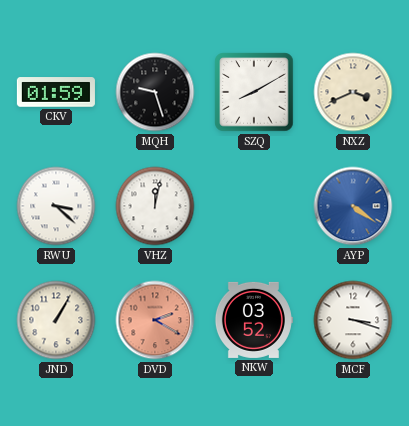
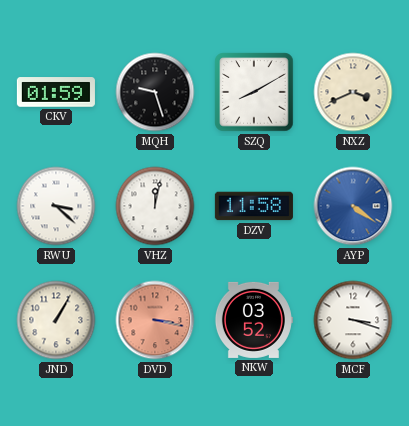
DZV: none -> 11:58
DVD: 2:20 -> 3:17
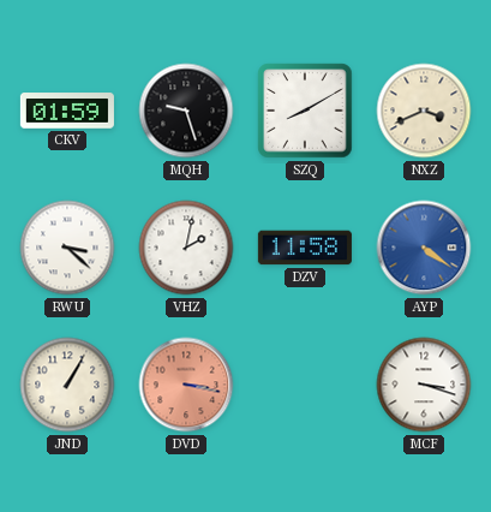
VHZ: 12:02 -> 2:02
NKW: 03:52 -> none
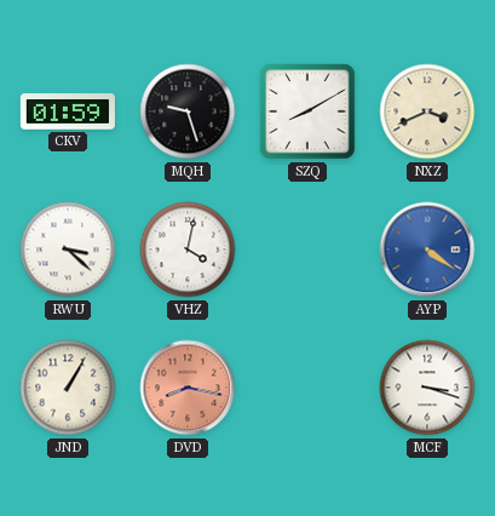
VHZ: 2:02 -> 4:02
DZV: 11:58 -> none
DVD: 3:17 -> 8:17
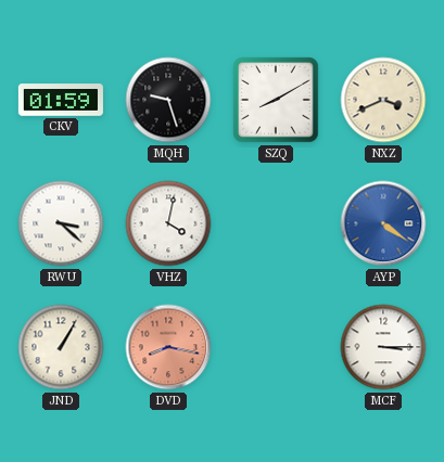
MCF: 3:18 -> 3:15
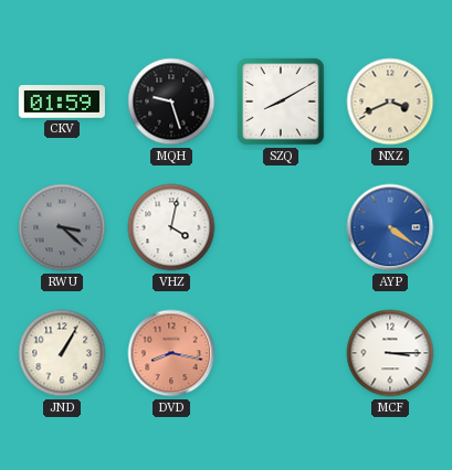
RWU dial: white -> grey
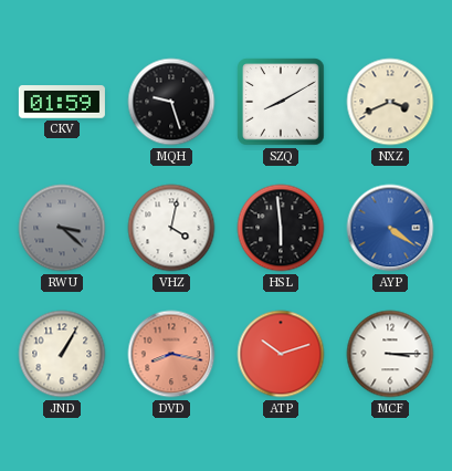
HSL: none -> 5:59
ATP: none -> 10:12
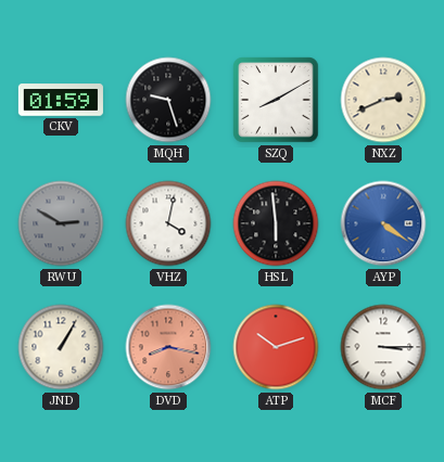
NXZ: 3:41 -> 2:41
RWU: 3:22 -> 2:50
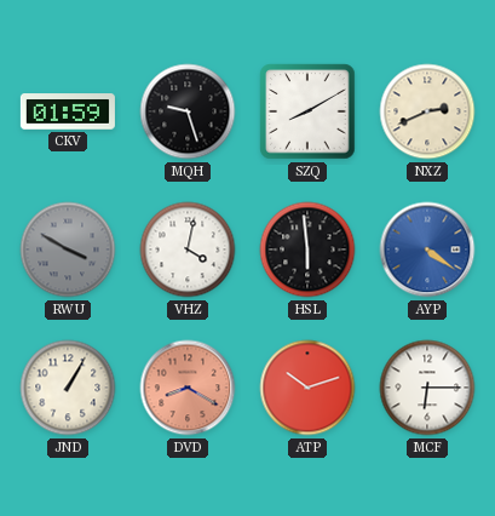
RWU: 2:50 -> 3:50
DVD: 8:17 -> 8:20
MCF: 3:15 -> 6:15
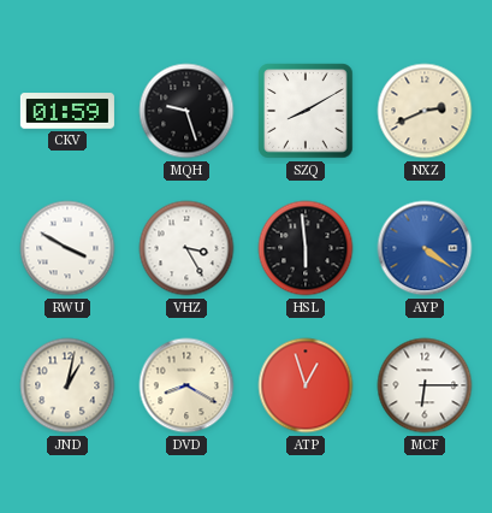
RWU dial: grey -> white
VHZ: 4:02 -> 3:25
JND: 1:05 -> 1:02
DVD dial: salmon -> cream
ATP: 10:12 -> 12:57
